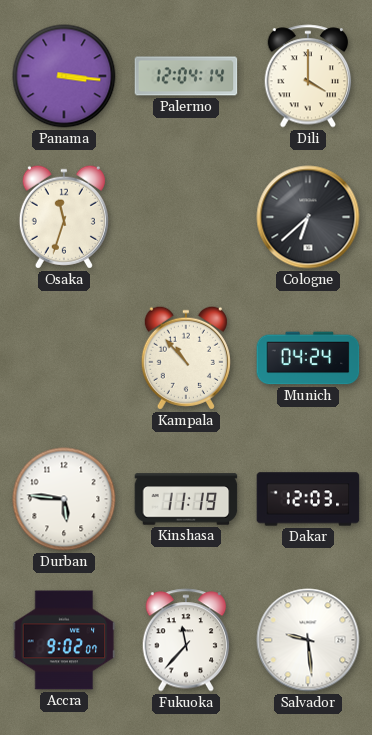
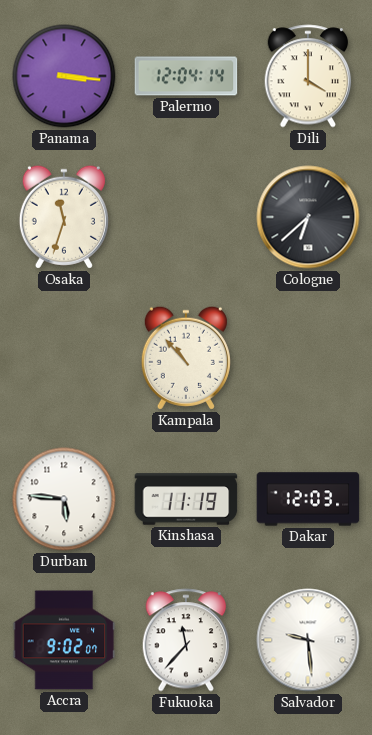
Munich: 04:24 -> none
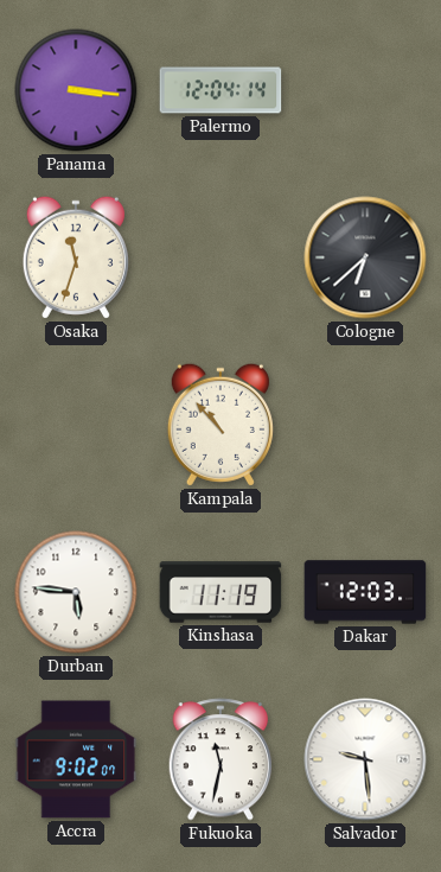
Dili: 4:00 -> none
Fukuoka: 11:37 -> 11:32
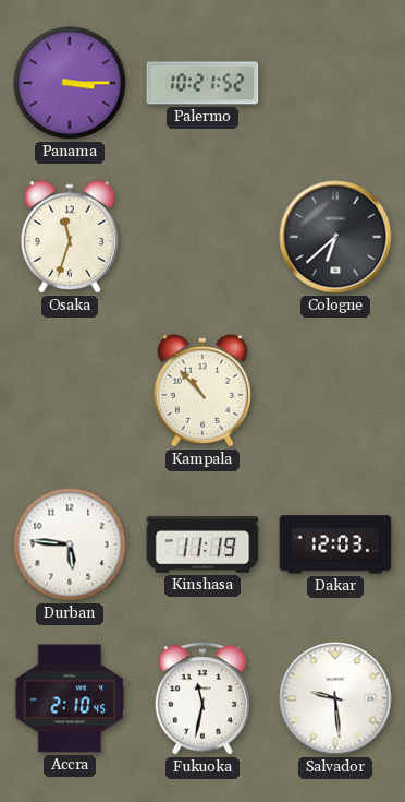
Panama: 3:16 -> 3:15
Palermo: 12:04 -> 10:21
Accra: 9:02 -> 2:10
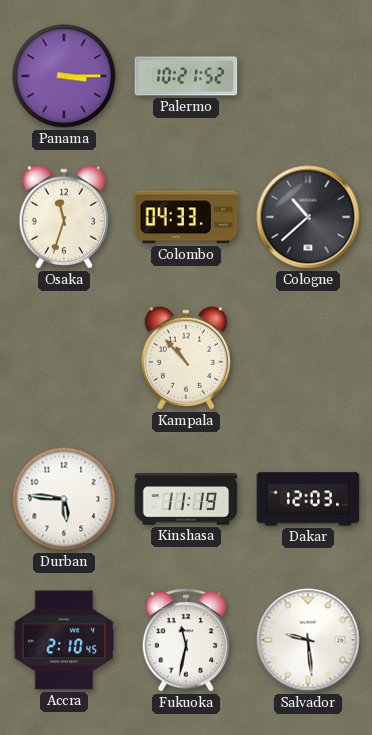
Colombo: none -> 04:33
Cologne: 6:38 -> 10:38
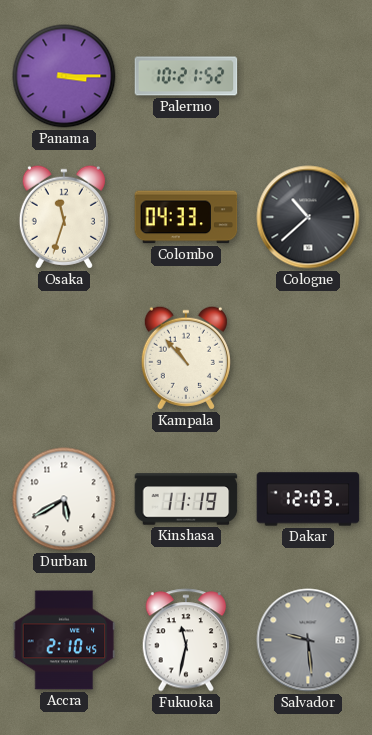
Durban: 5:46 -> 5:40
Salvador dial: white -> grey
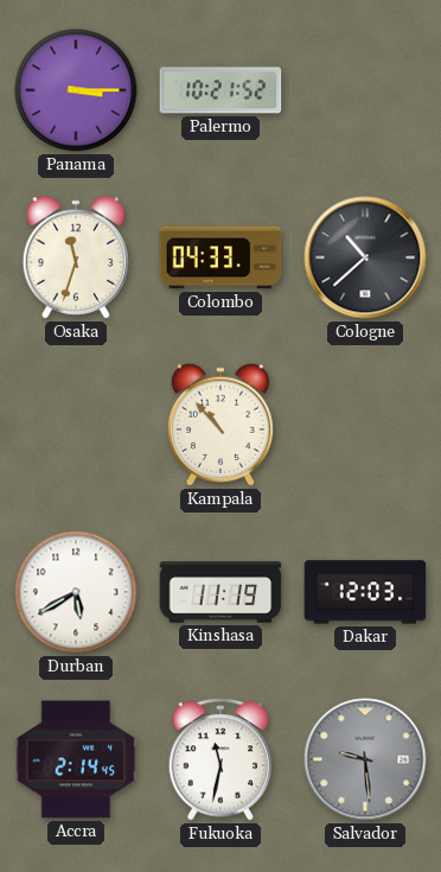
Accra: 2:10 -> 2:14
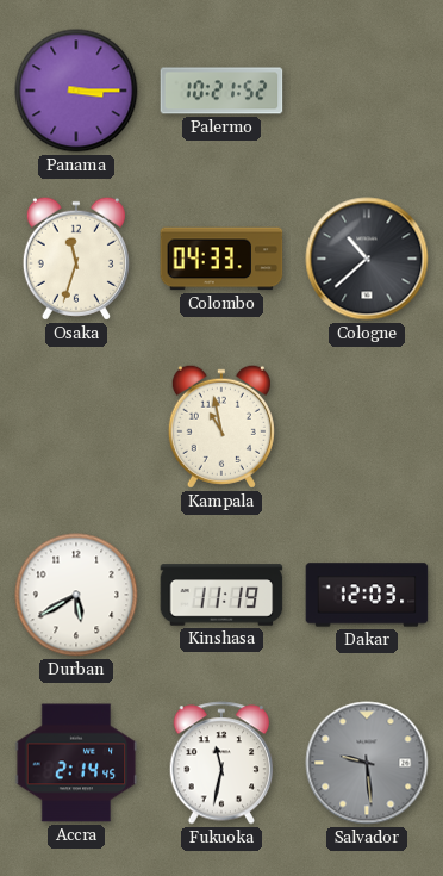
Kampala: 10:53 -> 10:58
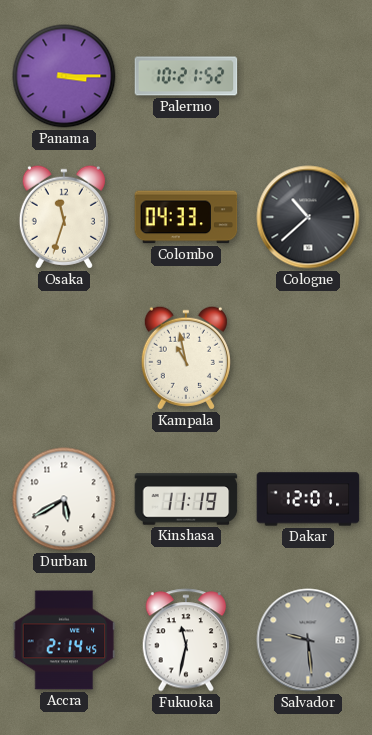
Dakar: 12:03 -> 12:01
